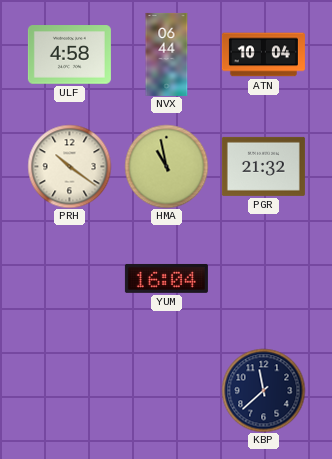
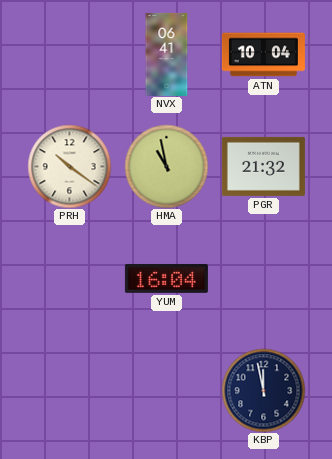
ULF: 4:58 -> none
NVX: 06:44 -> 06:41
KBP: 11:38 -> 11:58
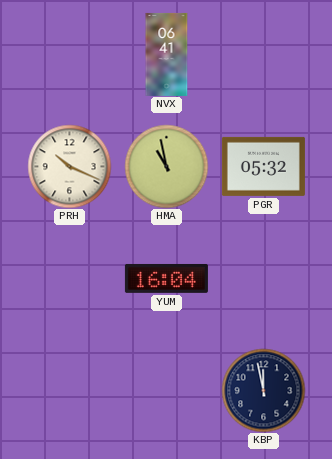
ATN: 10:04 -> none
PRH: 10:21 -> 10:19
PGR: 21:32 -> 05:32
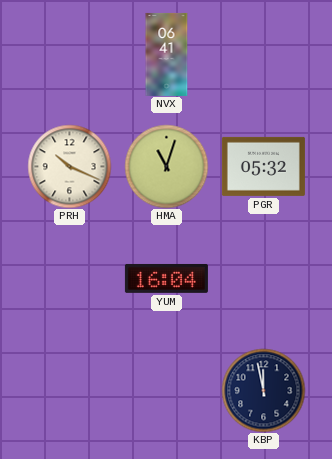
HMA: 10:58 -> 11:03
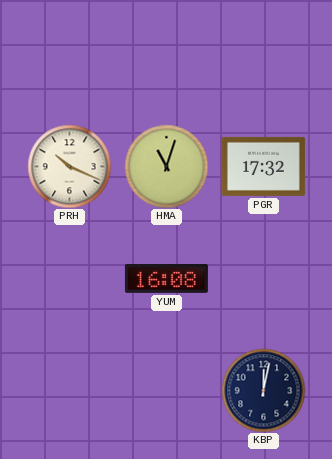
NVX: 06:41 -> none
PGR: 05:32 -> 17:32
YUM: 16:04 -> 16:08
KBP: 11:58 -> 12:02
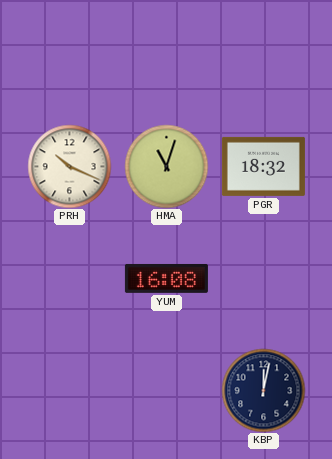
PGR: 17:32 -> 18:32
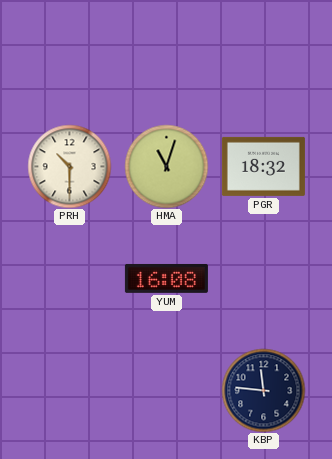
PRH: 10:19 -> 10:30
KBP: 12:02 -> 11:46
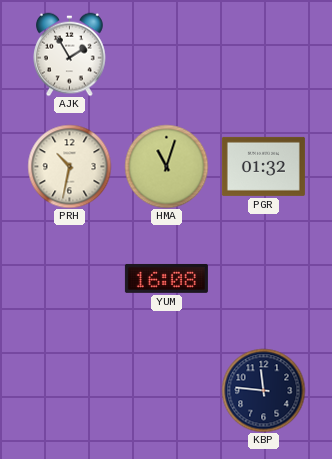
AJK: none -> 1:55
PRH: 10:30 -> 10:32
PGR: 18:32 -> 01:32
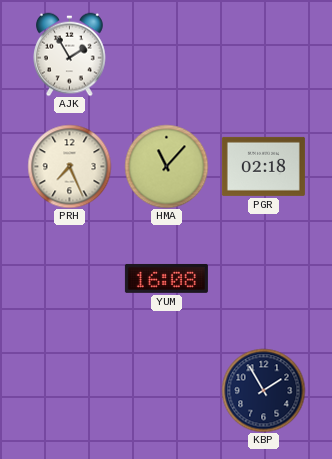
PRH: 10:32 -> 7:26
HMA: 11:03 -> 11:07
PGR: 01:32 -> 02:18
KBP: 11:46 -> 1:55
